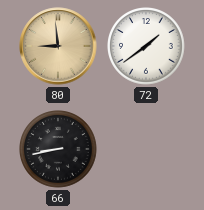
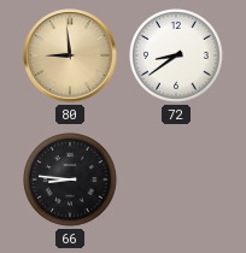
72: 1:39 -> 8:39
66: 8:43 -> 8:46
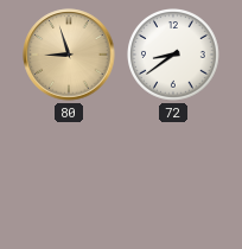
80: 8:59 -> 8:57
66: 8:46 -> none
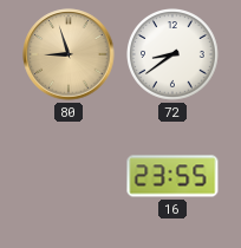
16: none -> 23:55
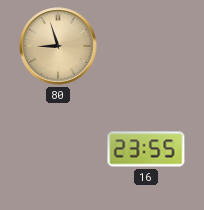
72: 8:39 -> none
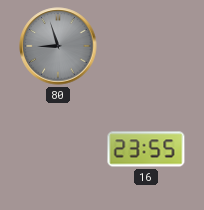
80 dial: champagne -> grey
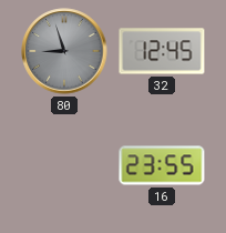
32: none -> 12:45
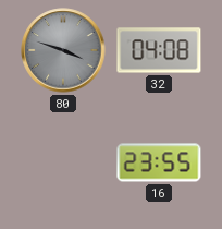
80: 8:57 -> 3:48
32: 12:45 -> 04:08
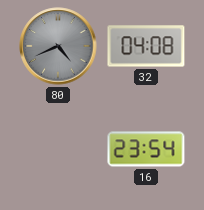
80: 3:48 -> 4:41
16: 23:55 -> 23:54
